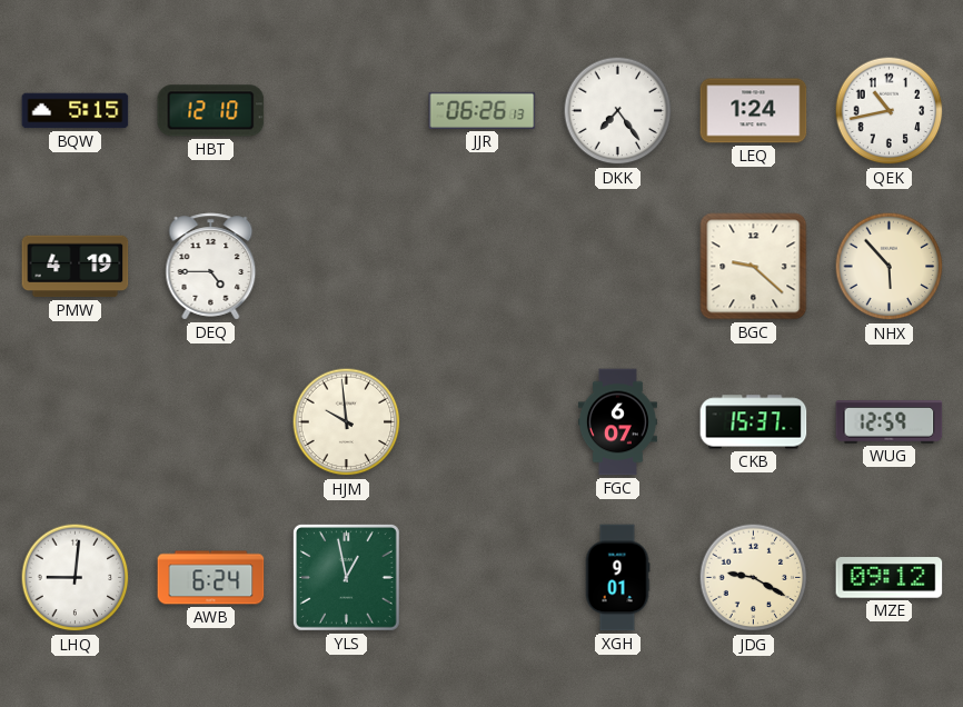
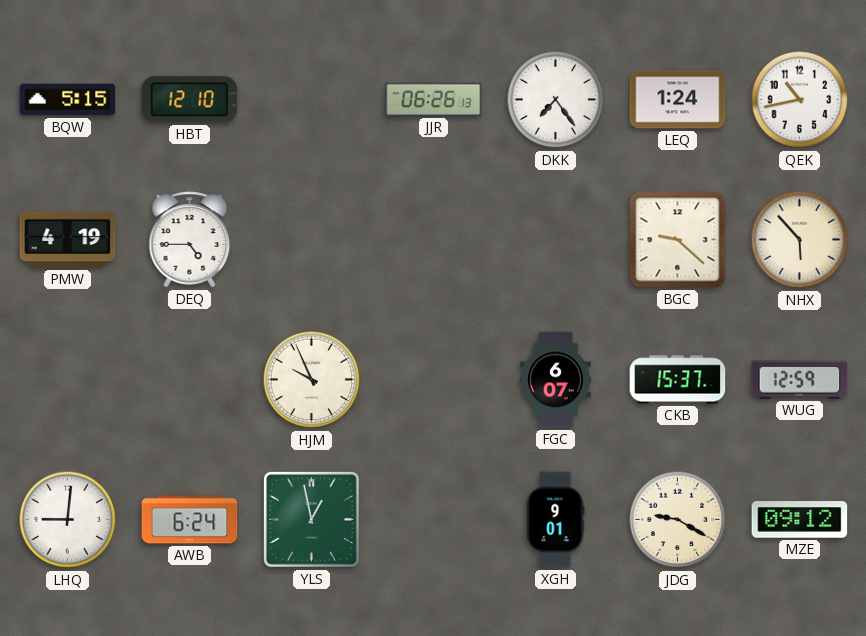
HJM: 9:59 -> 9:56
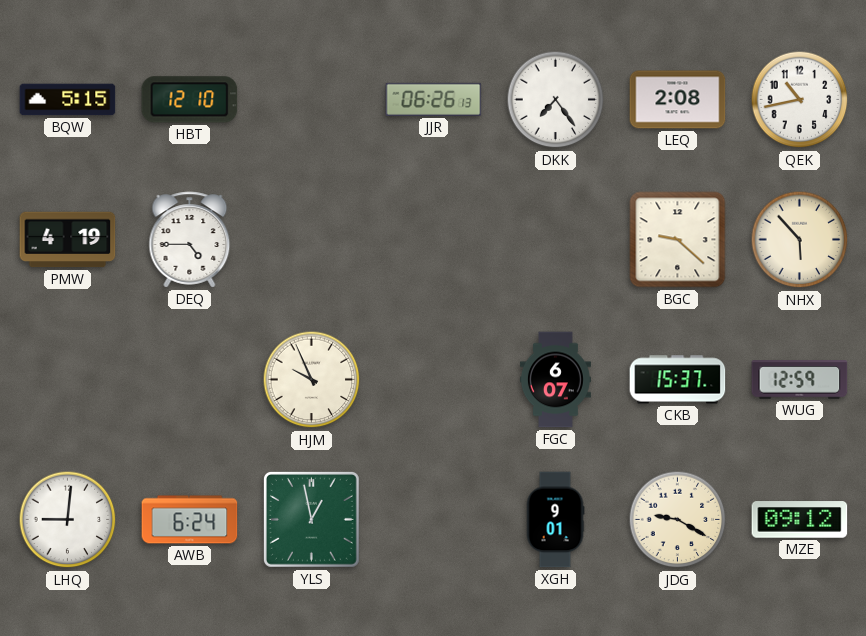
LEQ: 1:24 -> 2:08
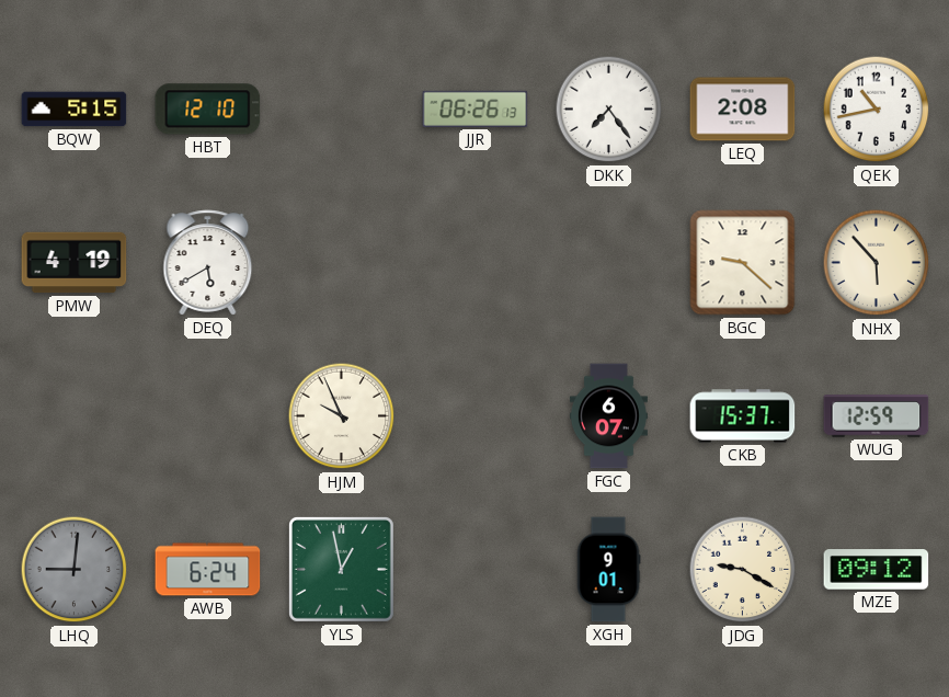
DEQ: 4:45 -> 5:40
LHQ dial: white -> grey
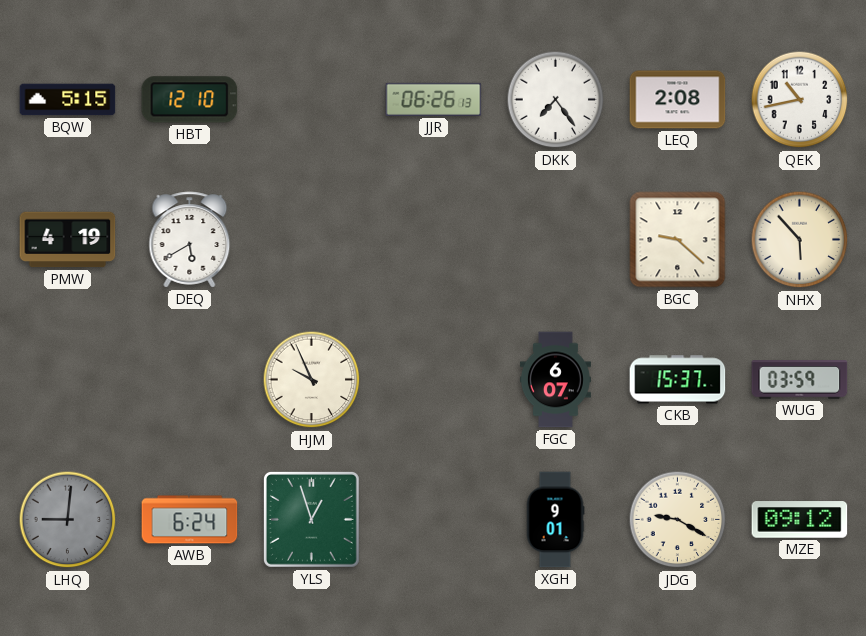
WUG: 12:59 -> 03:59
YLS: 12:58 -> 12:57
